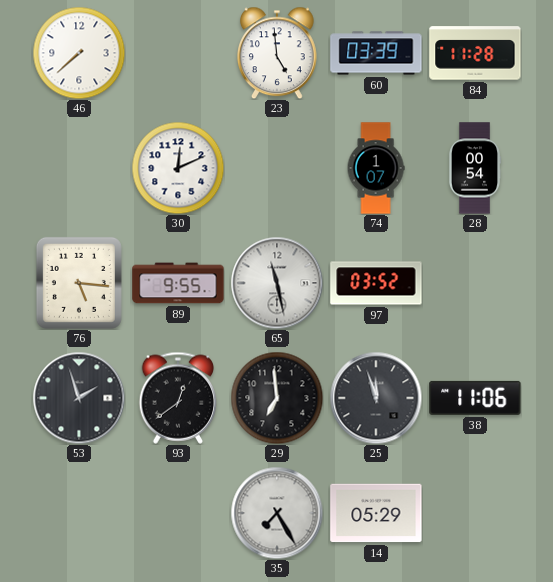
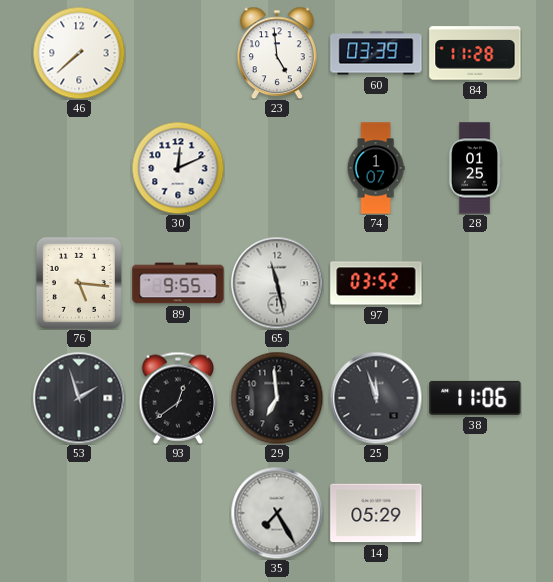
28: 00:54 -> 01:25
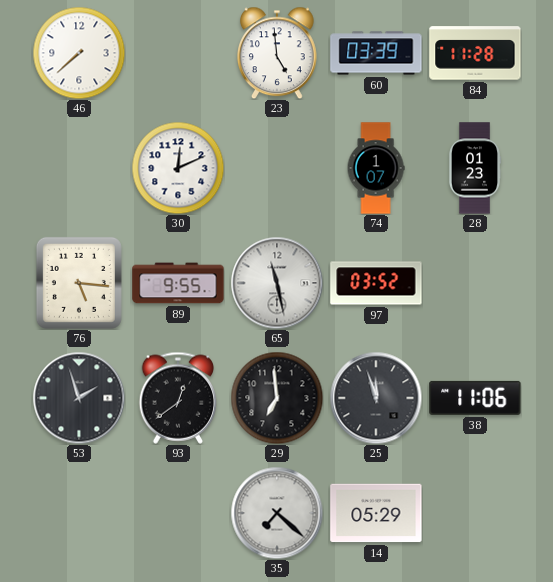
28: 01:25 -> 01:23
35: 7:25 -> 7:22
